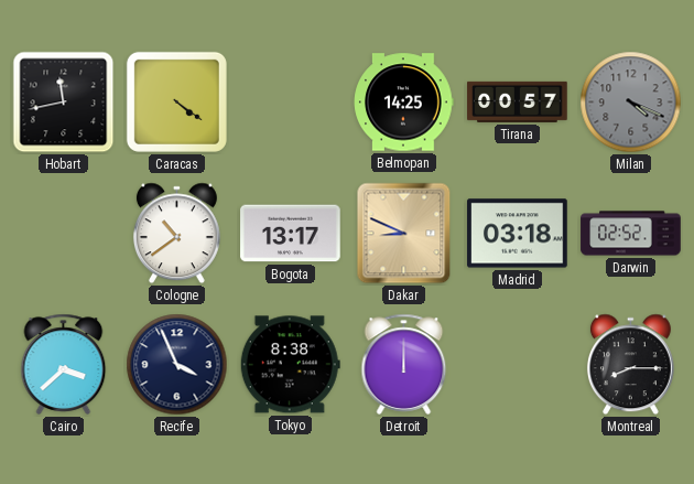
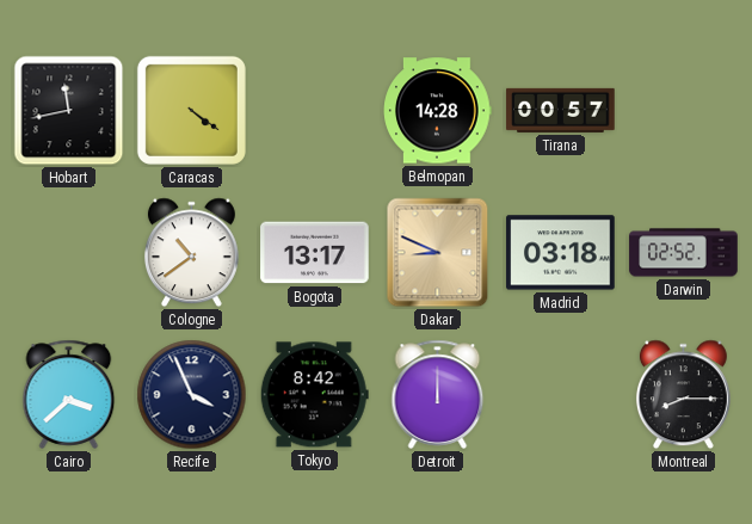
Belmopan: 14:25 -> 14:28
Milan: 4:19 -> none
Tokyo: 8:38 -> 8:42
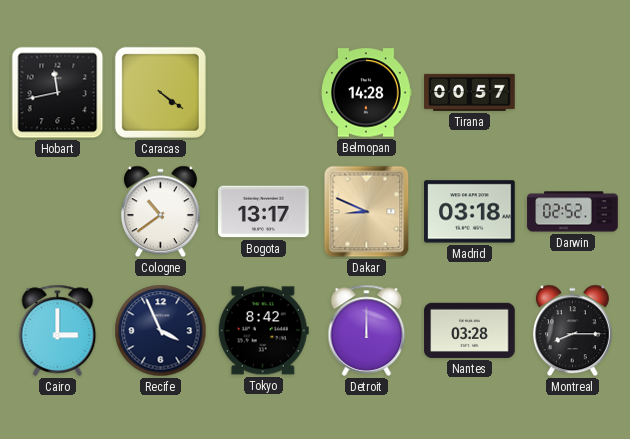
Cairo: 3:38 -> 3:00
Nantes: none -> 03:28
